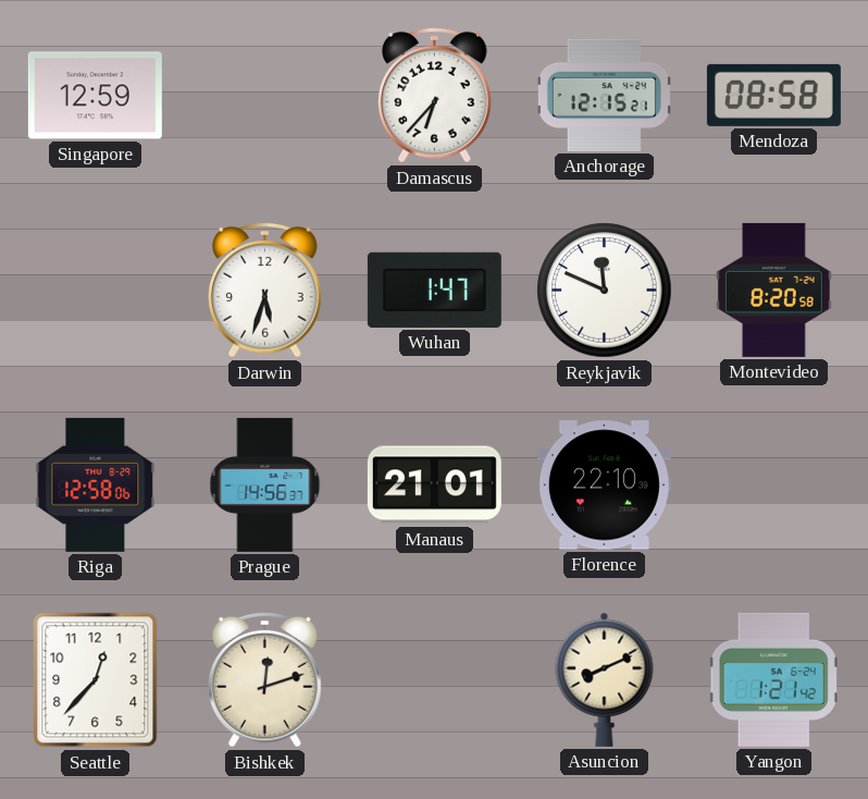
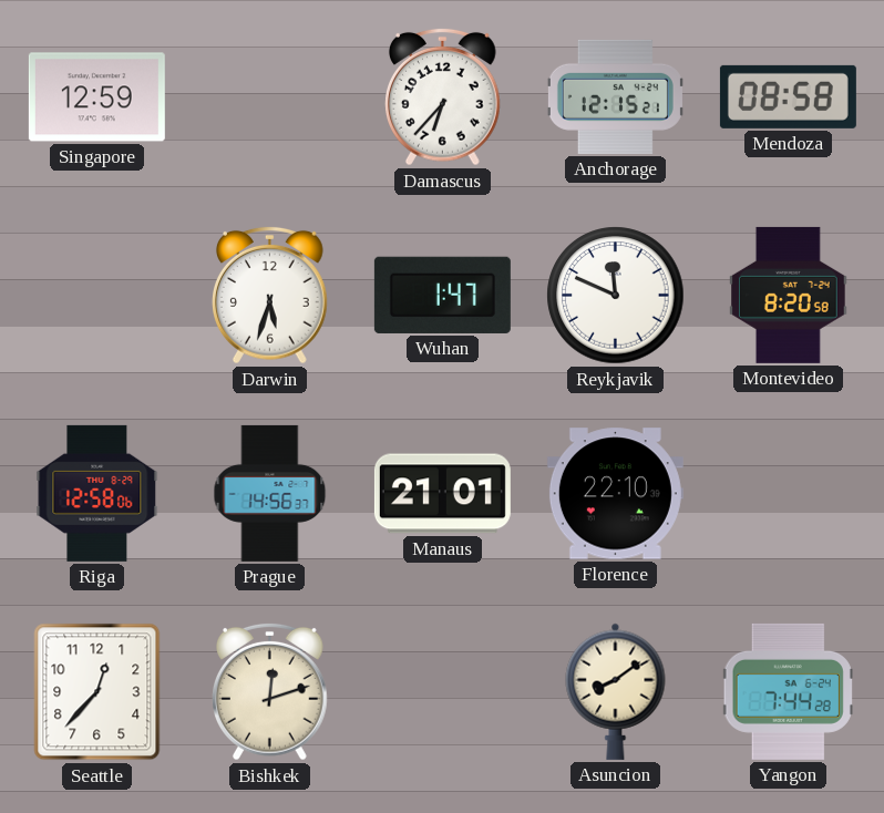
Asuncion: 8:11 -> 8:09
Yangon: 1:21 -> 7:44
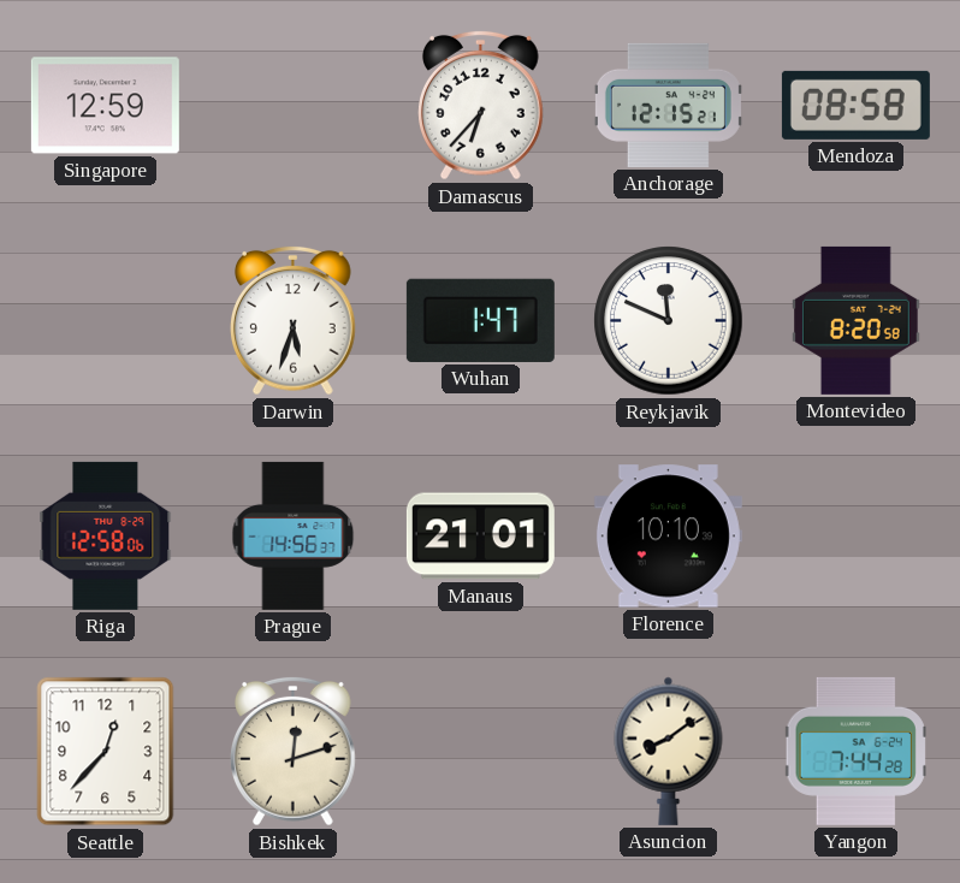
Florence: 22:10 -> 10:10
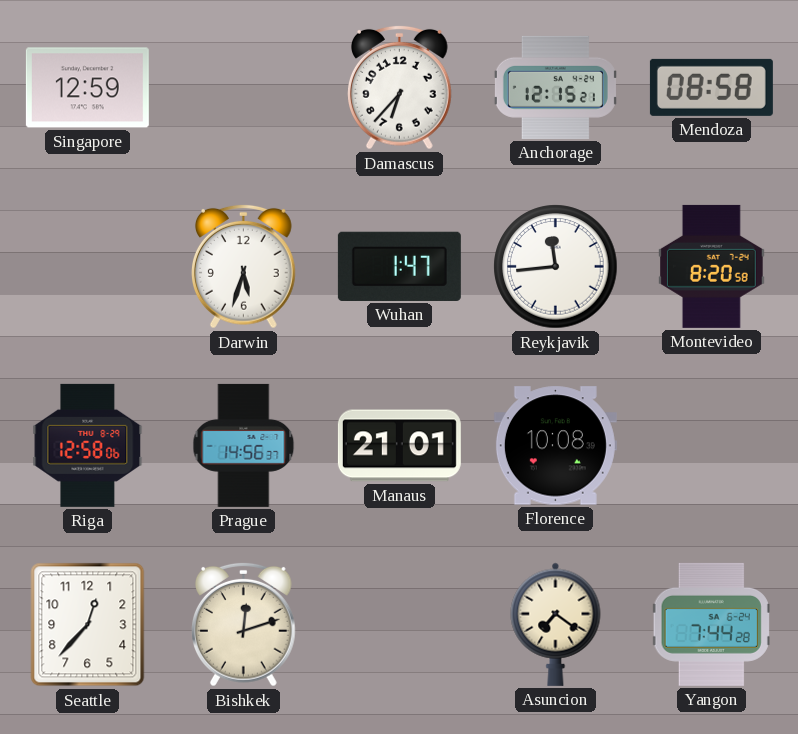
Reykjavik: 11:49 -> 11:44
Florence: 10:10 -> 10:08
Asuncion: 8:09 -> 7:21
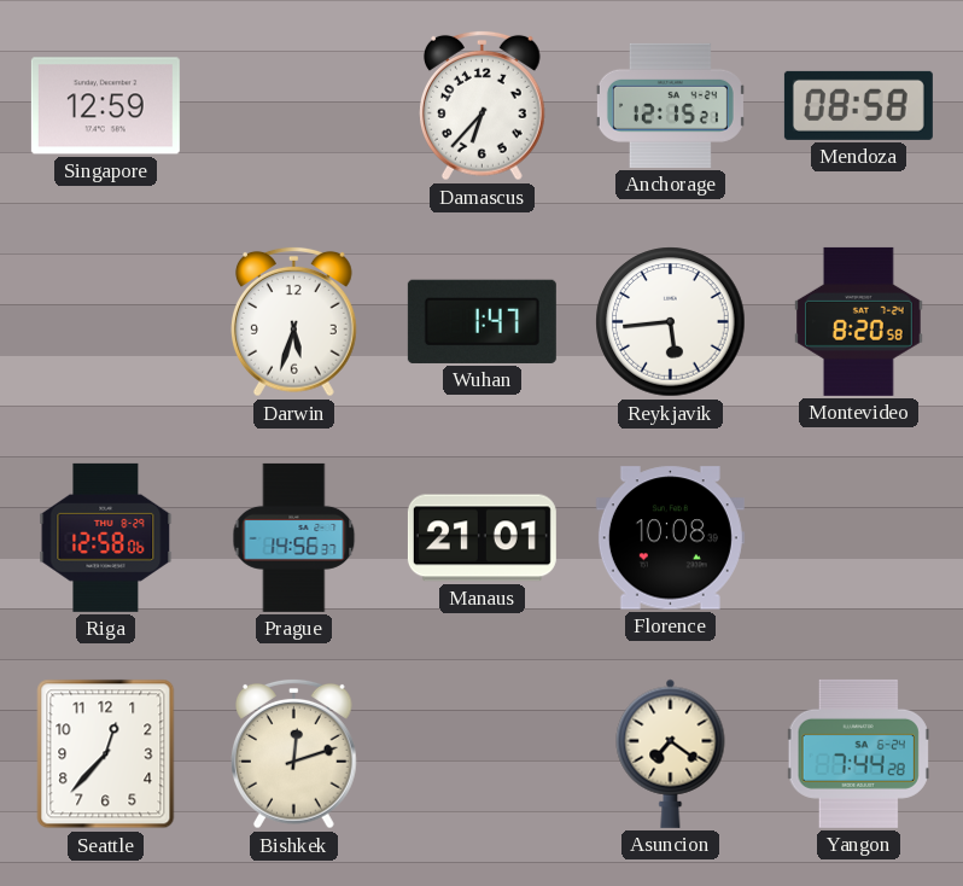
Reykjavik: 11:44 -> 5:44
